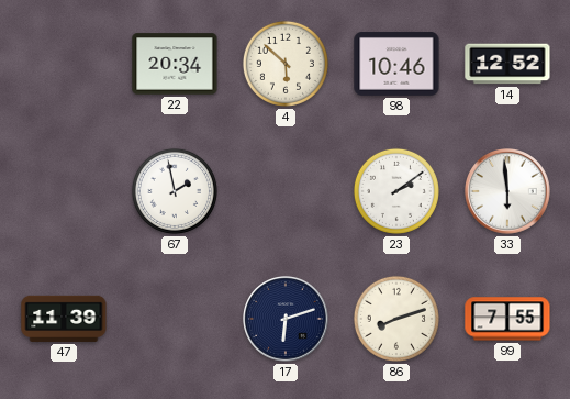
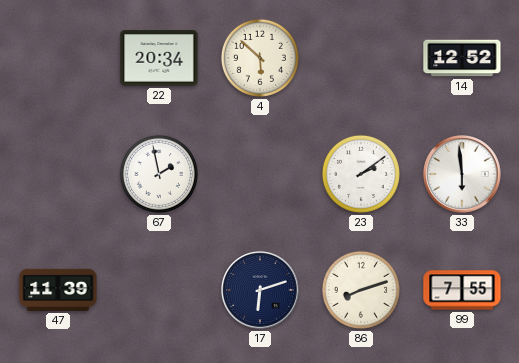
98: 10:46 -> none
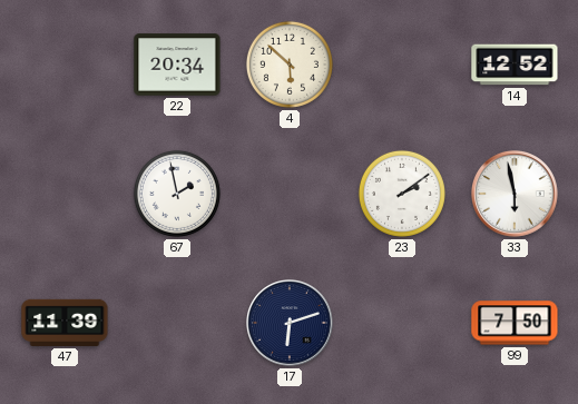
33: 5:59 -> 5:58
86: 8:12 -> none
99: 7:55 -> 7:50
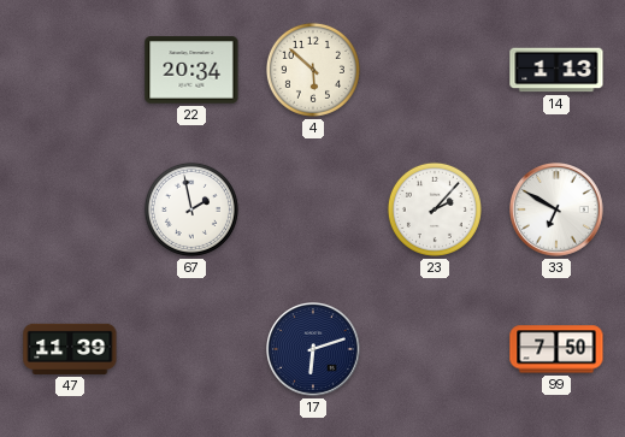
14: 12:52 -> 1:13
23: 2:09 -> 2:07
33: 5:58 -> 6:50
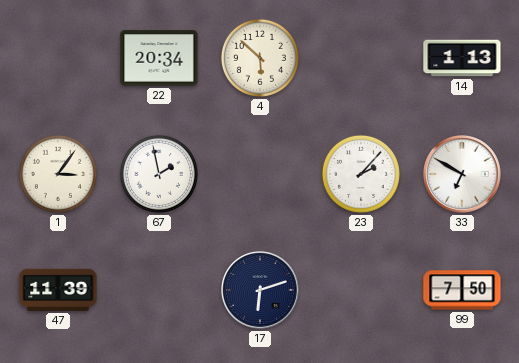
1: none -> 3:06
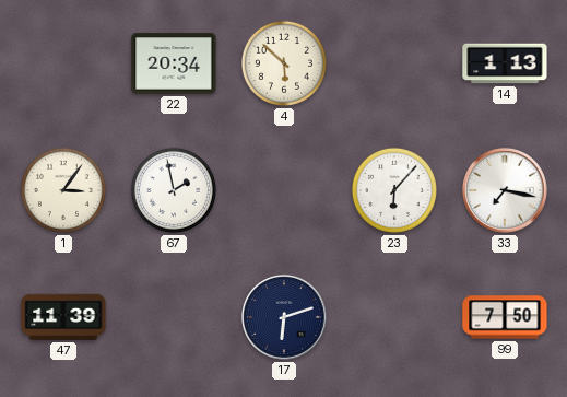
23: 2:07 -> 6:07
33: 6:50 -> 7:17
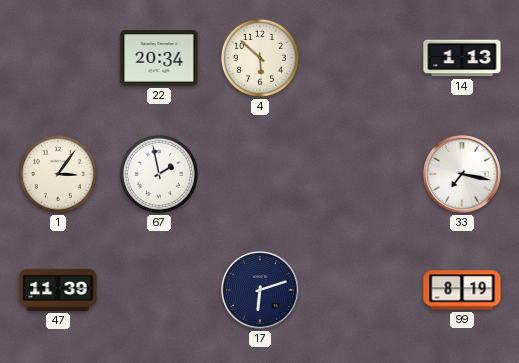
23: 6:07 -> none
99: 7:50 -> 8:19
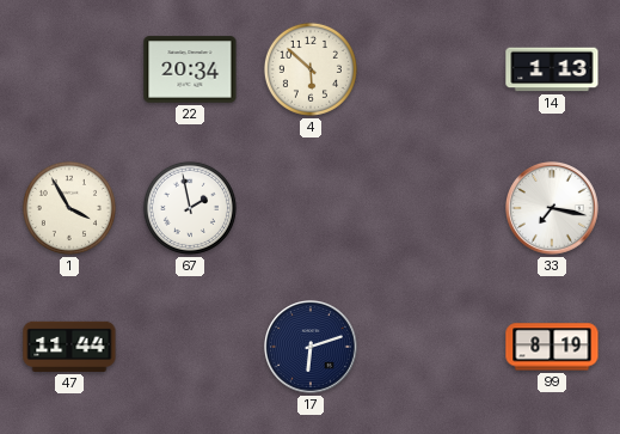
1: 3:06 -> 3:55
47: 11:39 -> 11:44
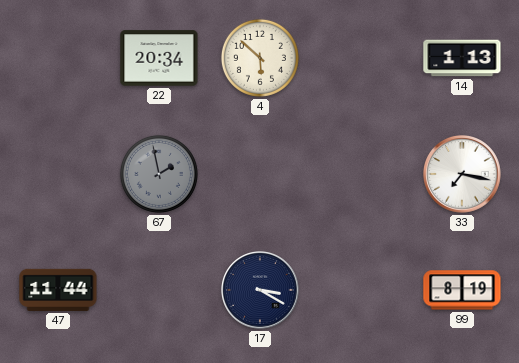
1: 3:55 -> none
67 dial: white -> grey
17: 6:12 -> 3:20
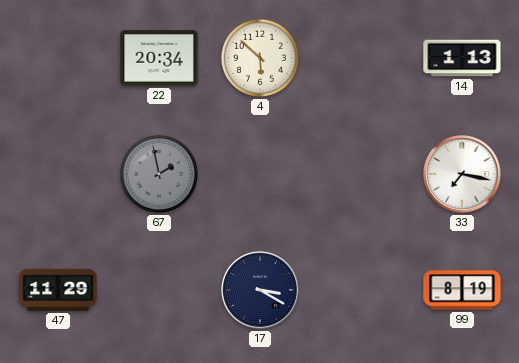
47: 11:44 -> 11:29
